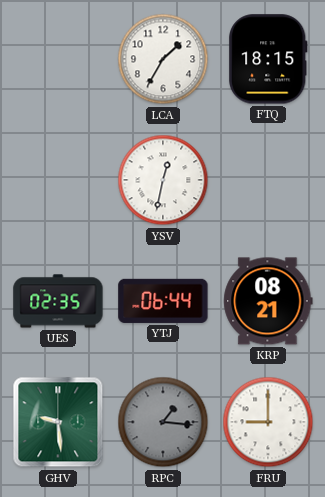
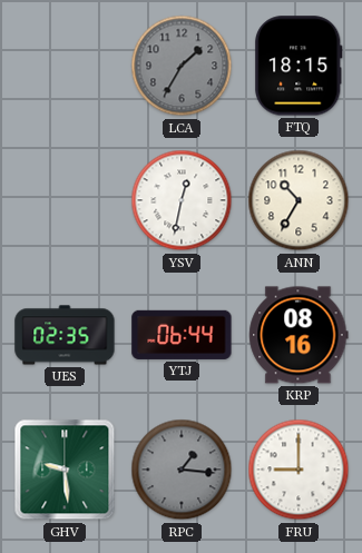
LCA dial: white -> grey
ANN: none -> 10:35
KRP: 08:21 -> 08:16
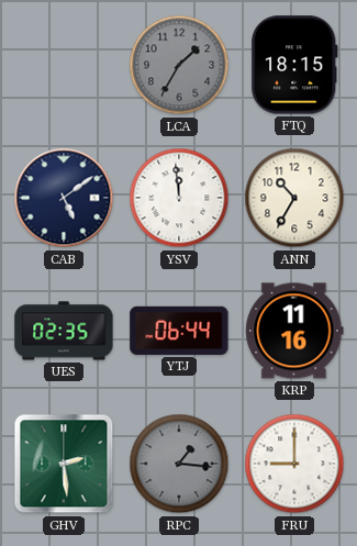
CAB: none -> 5:09
YSV: 12:32 -> 11:59
KRP: 08:16 -> 11:16
GHV: 9:29 -> 2:29
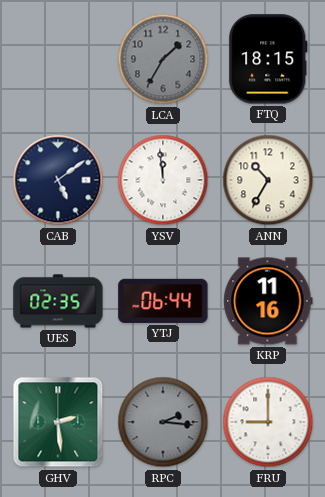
RPC: 1:16 -> 2:16
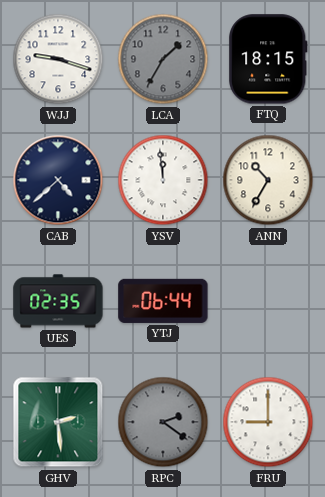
WJJ: none -> 9:18
CAB: 5:09 -> 4:38
KRP: 11:16 -> none
RPC: 2:16 -> 2:21
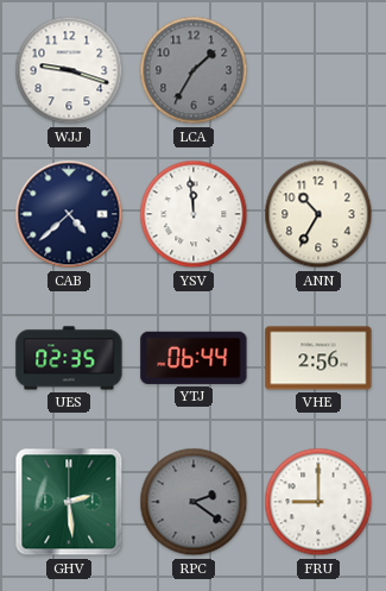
FTQ: 18:15 -> none
VHE: none -> 2:56
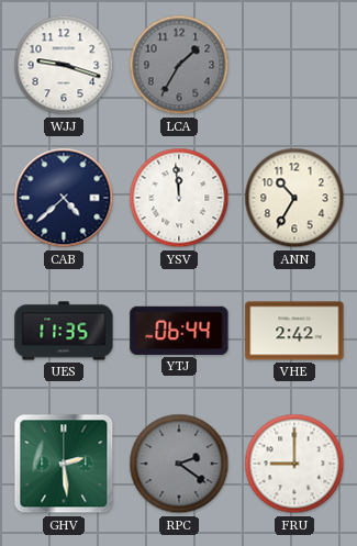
UES: 02:35 -> 11:35
VHE: 2:56 -> 2:42
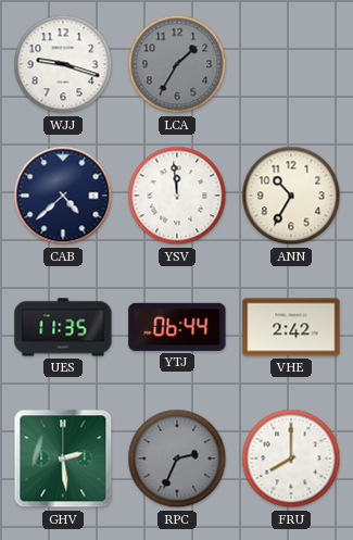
RPC: 2:21 -> 2:34
FRU: 9:00 -> 8:00
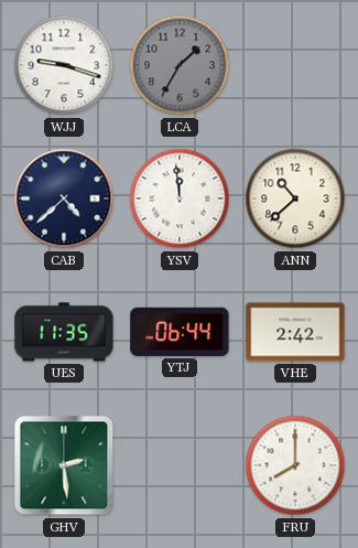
ANN: 10:35 -> 10:38
RPC: 2:34 -> none
